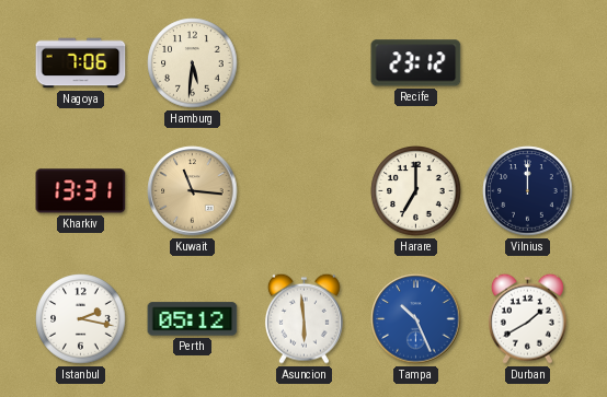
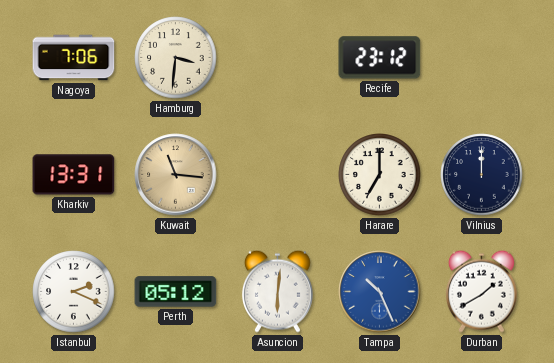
Hamburg: 5:31 -> 3:31
Istanbul: 2:17 -> 2:19
Asuncion: 5:59 -> 6:01
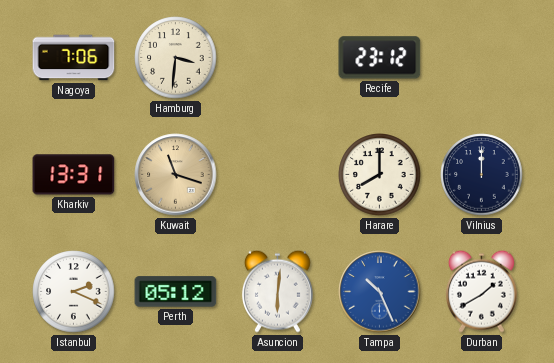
Kuwait: 11:16 -> 11:18
Harare: 7:00 -> 8:00
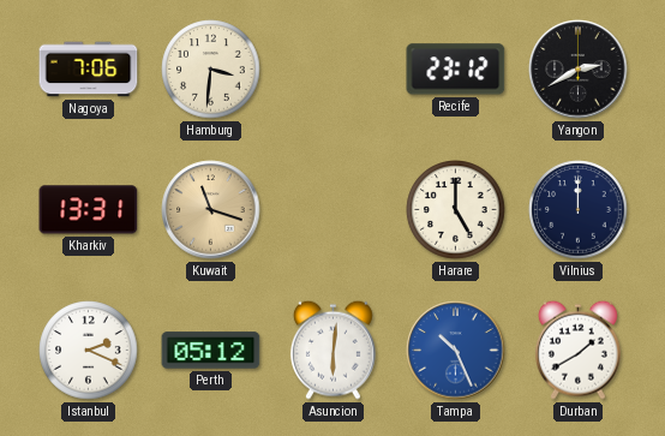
Yangon: none -> 2:40
Harare: 8:00 -> 5:00
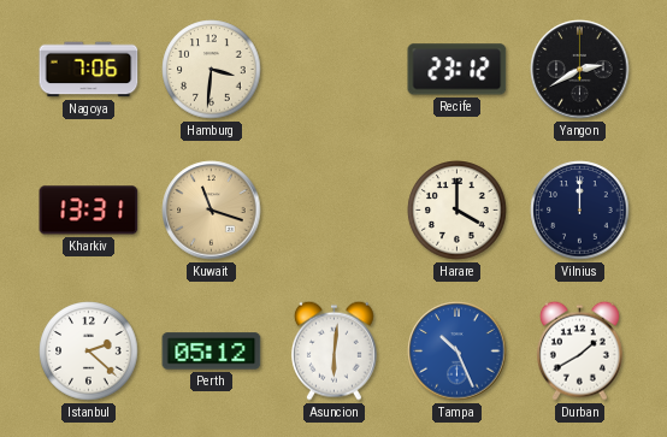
Harare: 5:00 -> 4:00
Istanbul: 2:19 -> 2:22
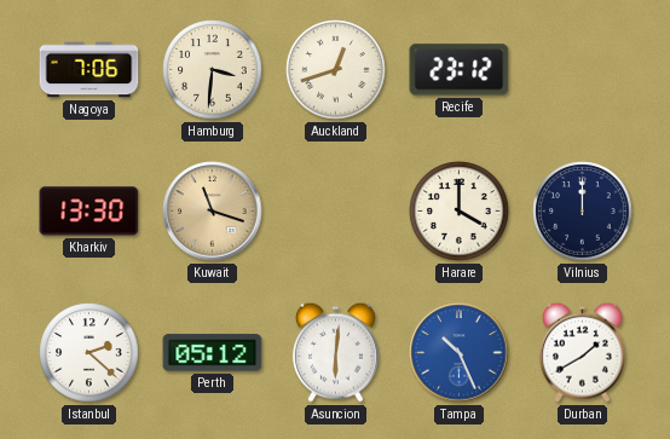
Auckland: none -> 12:42
Yangon: 2:40 -> none
Kharkiv: 13:31 -> 13:30
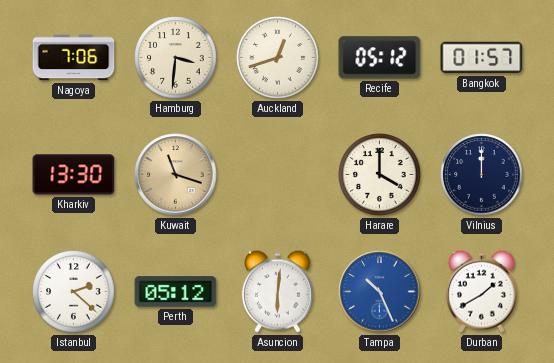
Recife: 23:12 -> 05:12
Bangkok: none -> 01:57
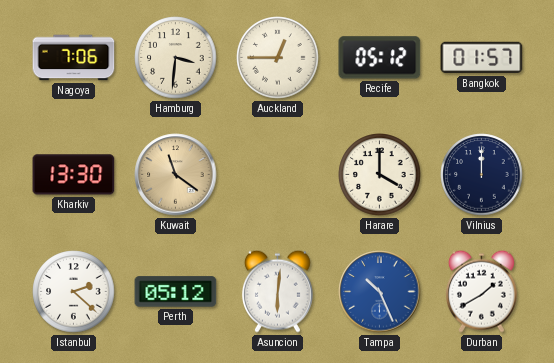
Auckland: 12:42 -> 12:45
Kuwait: 11:18 -> 11:21
